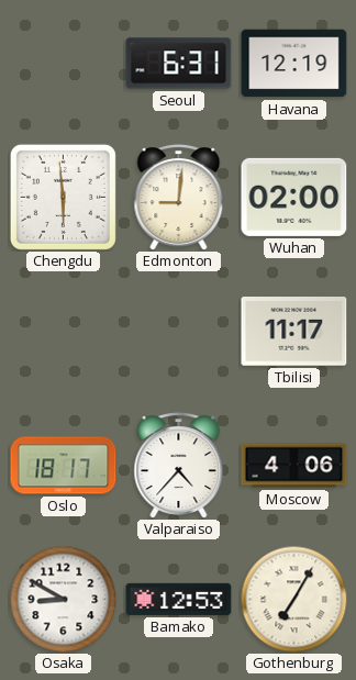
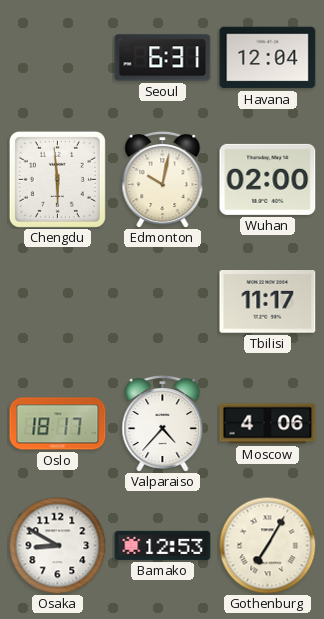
Havana: 12:19 -> 12:04
Edmonton: 9:01 -> 10:02
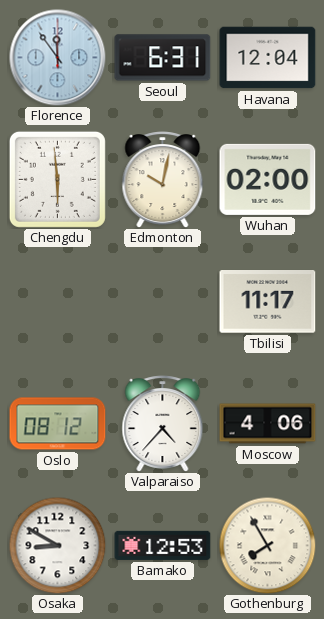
Florence: none -> 11:54
Oslo: 18:17 -> 08:12
Gothenburg: 7:05 -> 7:55
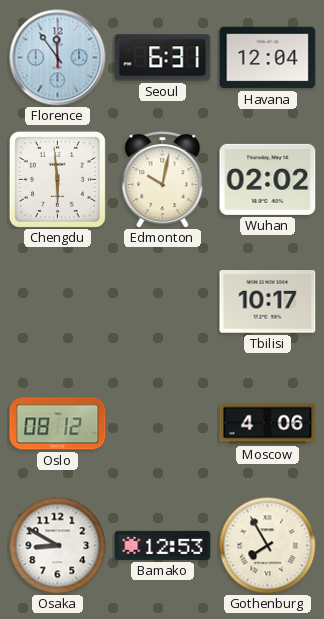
Wuhan: 02:00 -> 02:02
Tbilisi: 11:17 -> 10:17
Valparaiso: 4:37 -> none
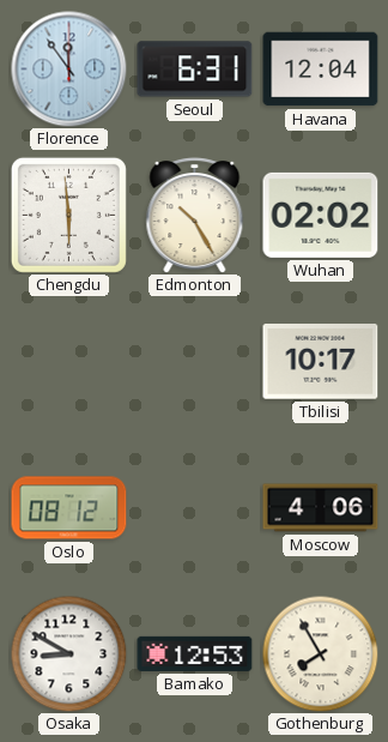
Edmonton: 10:02 -> 10:25
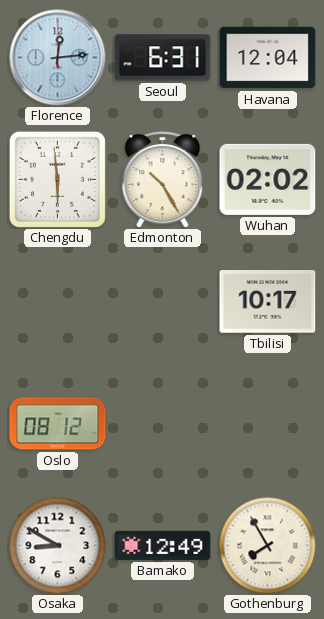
Florence: 11:54 -> 12:14
Moscow: 4:06 -> none
Bamako: 12:53 -> 12:49
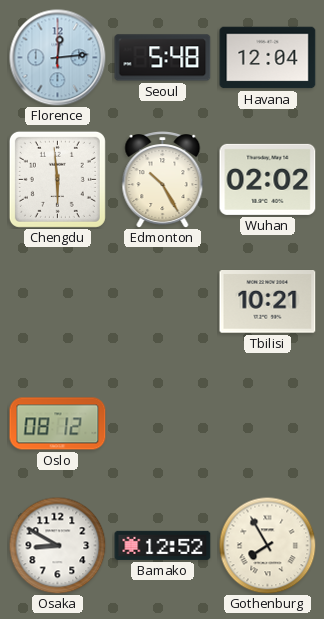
Seoul: 6:31 -> 5:48
Tbilisi: 10:17 -> 10:21
Bamako: 12:49 -> 12:52
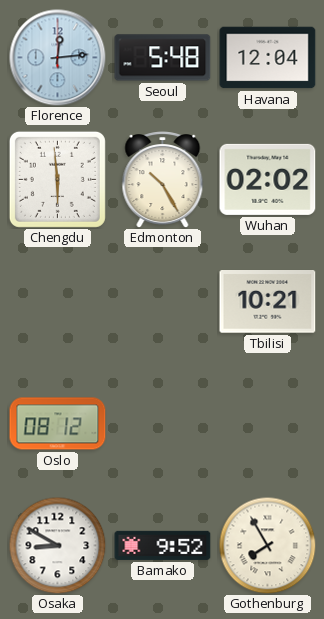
Bamako: 12:52 -> 9:52
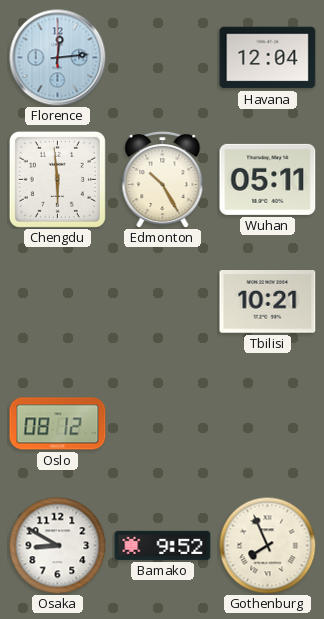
Seoul: 5:48 -> none
Wuhan: 02:02 -> 05:11
Gothenburg: 7:55 -> 7:56
